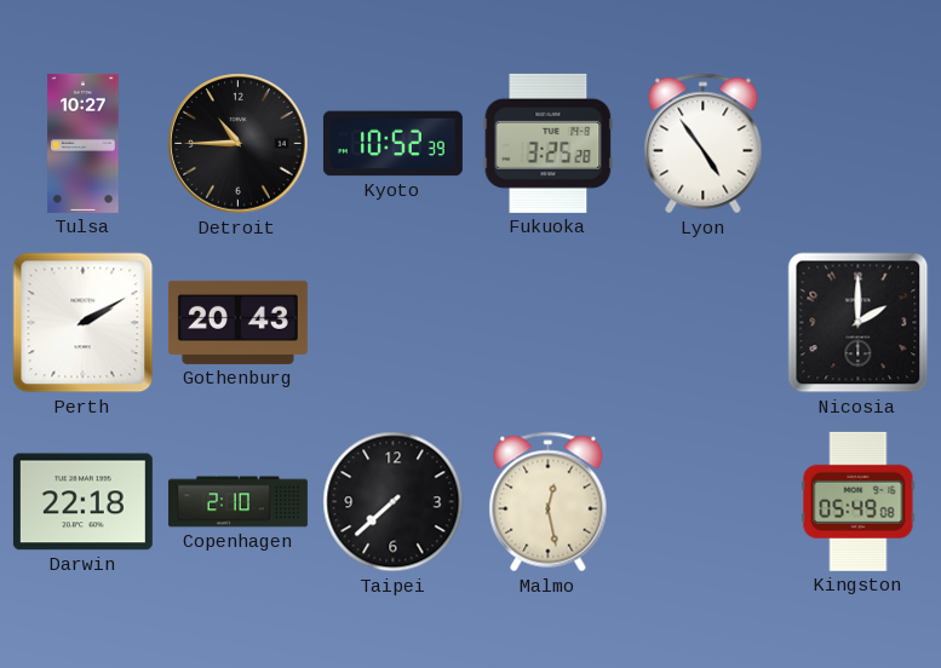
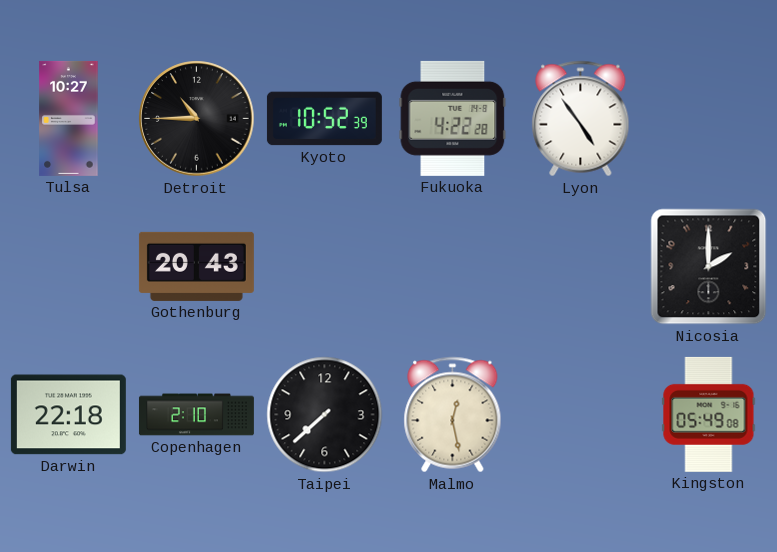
Fukuoka: 3:25 -> 4:22
Perth: 2:10 -> none
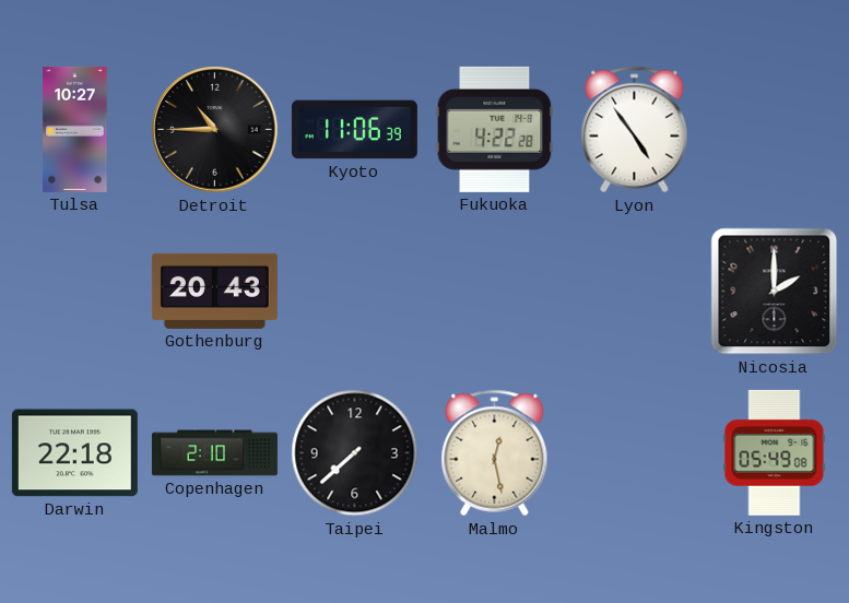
Kyoto: 10:52 -> 11:06
